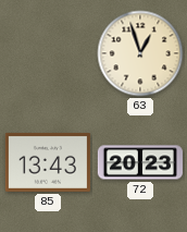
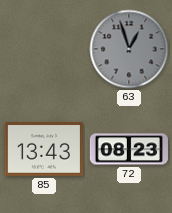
63 dial: cream -> grey
72: 20:23 -> 08:23
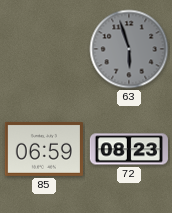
63: 12:57 -> 5:57
85: 13:43 -> 06:59
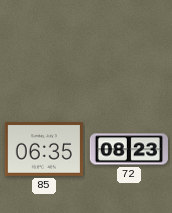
63: 5:57 -> none
85: 06:59 -> 06:35
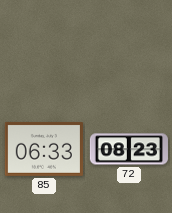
85: 06:35 -> 06:33
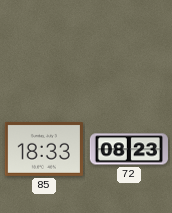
85: 06:33 -> 18:33
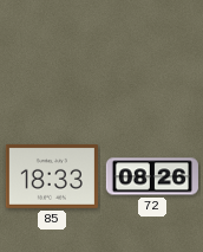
72: 08:23 -> 08:26
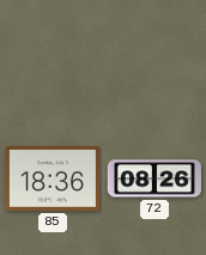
85: 18:33 -> 18:36
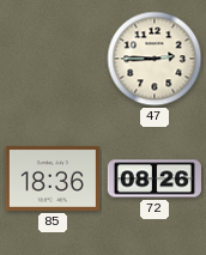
47: none -> 2:45
